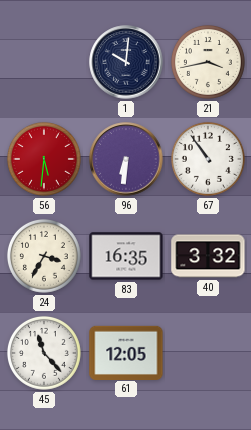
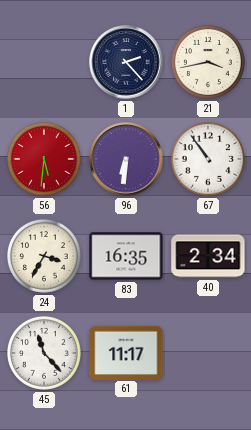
1: 10:01 -> 2:23
40: 3:32 -> 2:34
61: 12:05 -> 11:17
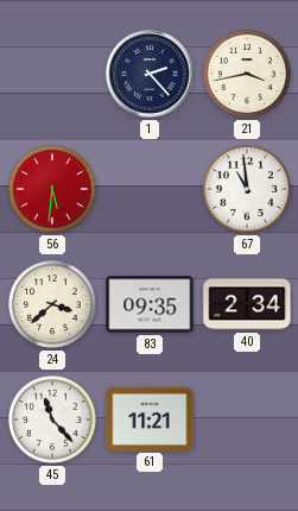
96: 6:31 -> none
67: 10:54 -> 10:59
24: 3:35 -> 3:38
83: 16:35 -> 09:35
61: 11:17 -> 11:21
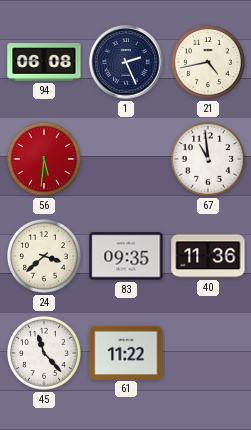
94: none -> 06:08
1: 2:23 -> 2:26
21: 3:43 -> 4:43
40: 2:34 -> 11:36
61: 11:21 -> 11:22
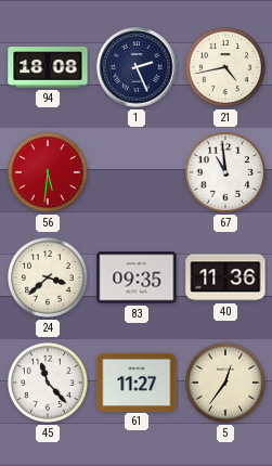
94: 06:08 -> 18:08
61: 11:22 -> 11:27
5: none -> 12:36
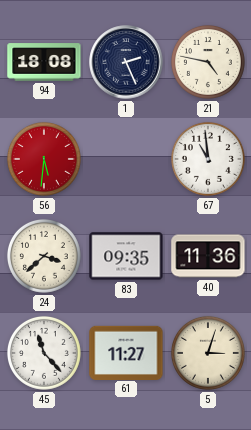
21: 4:43 -> 4:47
5: 12:36 -> 3:03
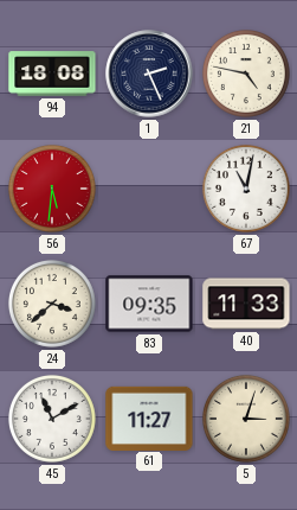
67: 10:59 -> 11:02
40: 11:36 -> 11:33
45: 11:23 -> 11:10
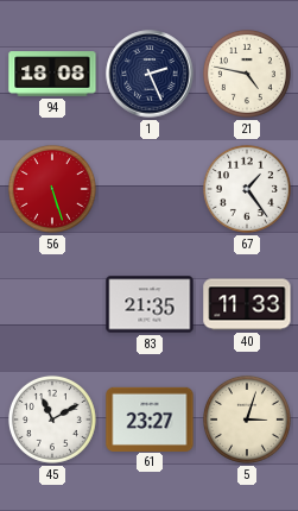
56: 5:31 -> 5:27
67: 11:02 -> 1:24
24: 3:38 -> none
83: 09:35 -> 21:35
61: 11:27 -> 23:27
